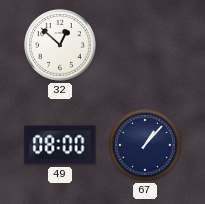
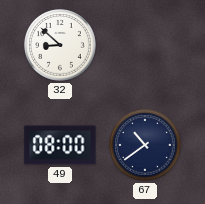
32: 12:52 -> 8:52
67: 1:07 -> 10:39
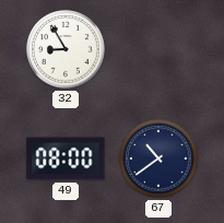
32: 8:52 -> 8:55
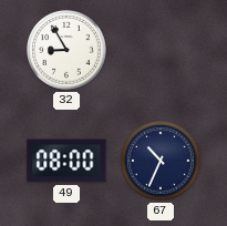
67: 10:39 -> 10:34
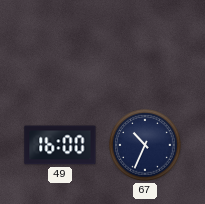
32: 8:55 -> none
49: 08:00 -> 16:00
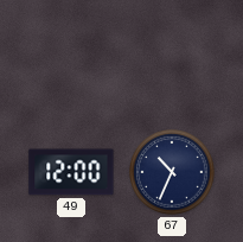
49: 16:00 -> 12:00
